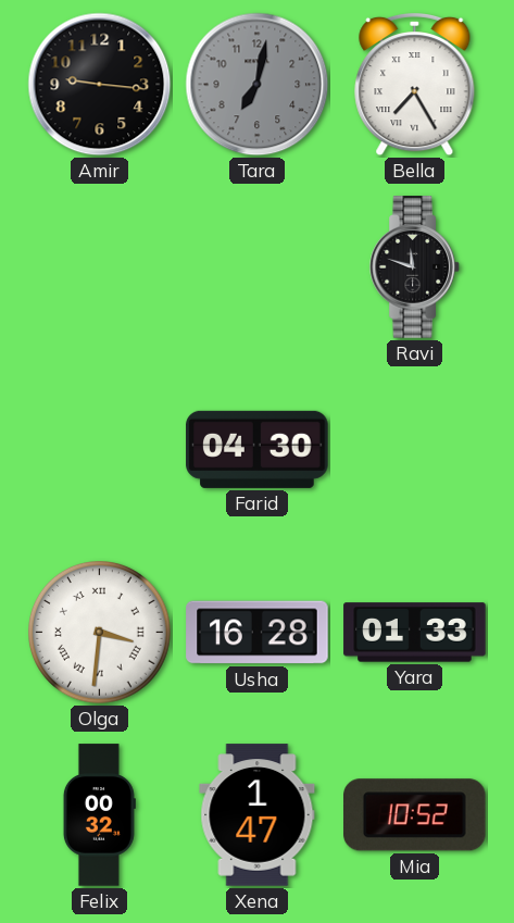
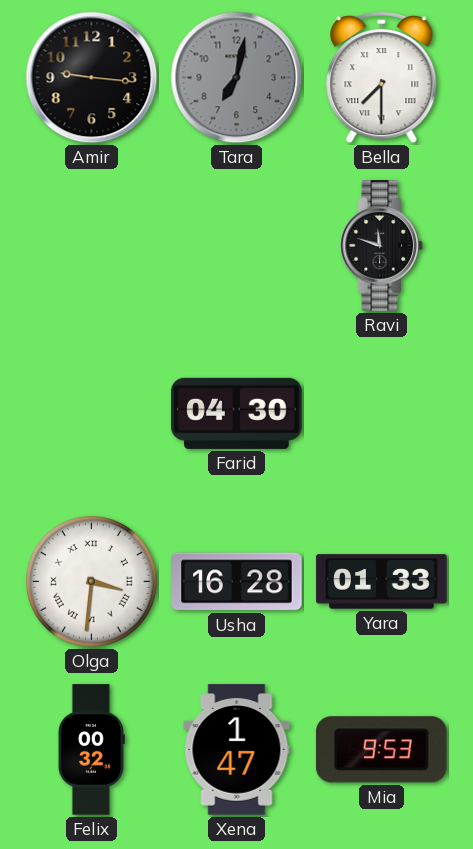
Bella: 7:25 -> 7:30
Mia: 10:52 -> 9:53
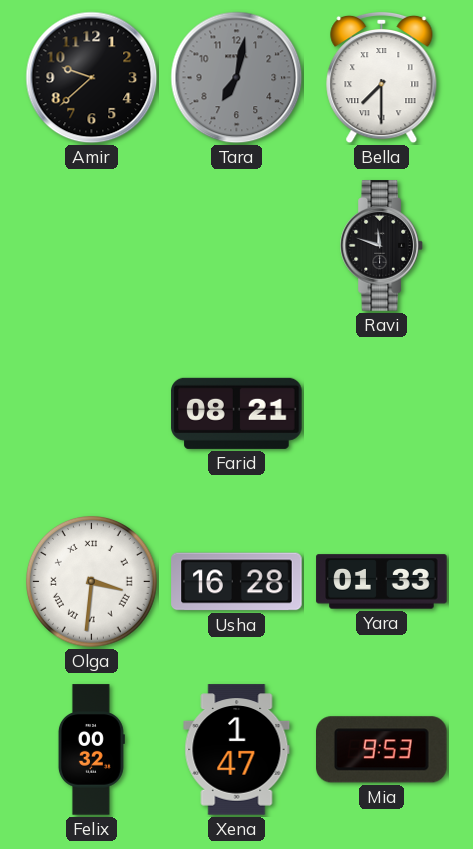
Amir: 9:16 -> 9:38
Farid: 04:30 -> 08:21
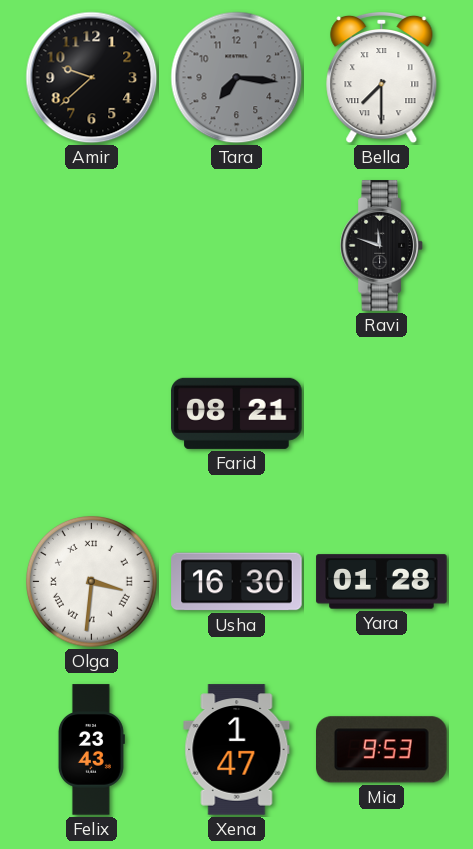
Tara: 7:02 -> 7:16
Usha: 16:28 -> 16:30
Yara: 01:33 -> 01:28
Felix: 00:32 -> 23:43
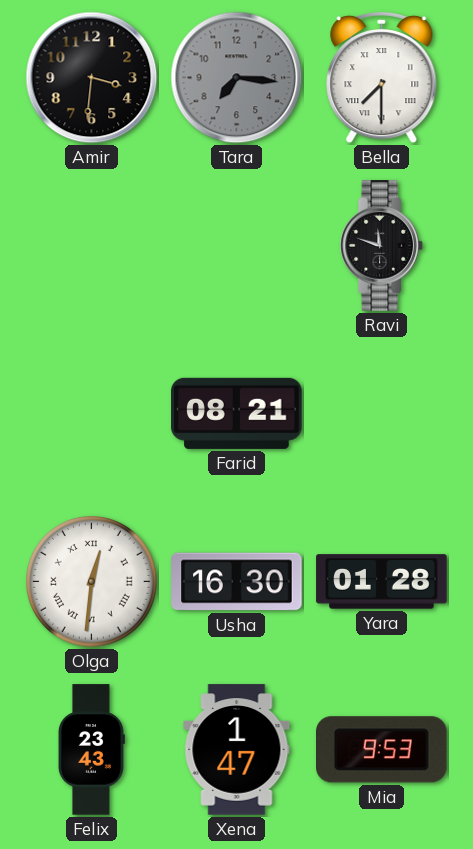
Amir: 9:38 -> 3:31
Olga: 3:31 -> 12:31
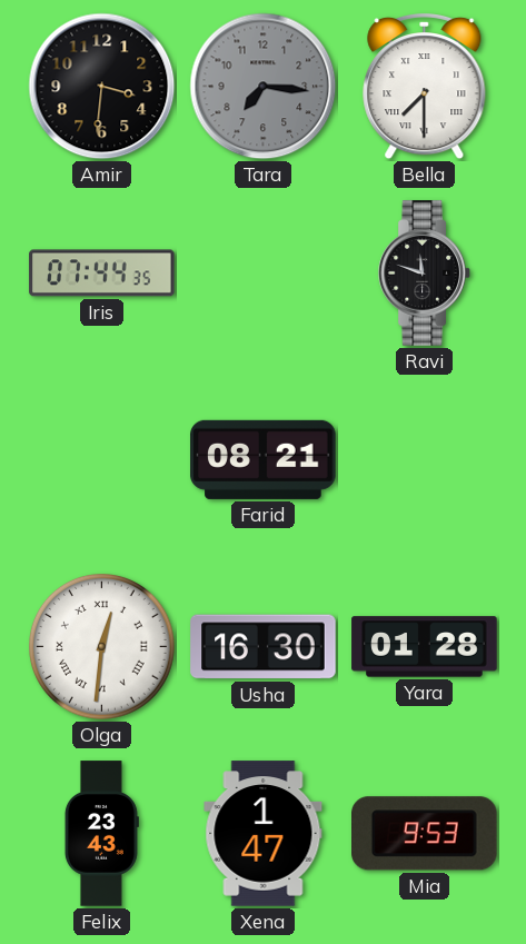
Iris: none -> 07:44
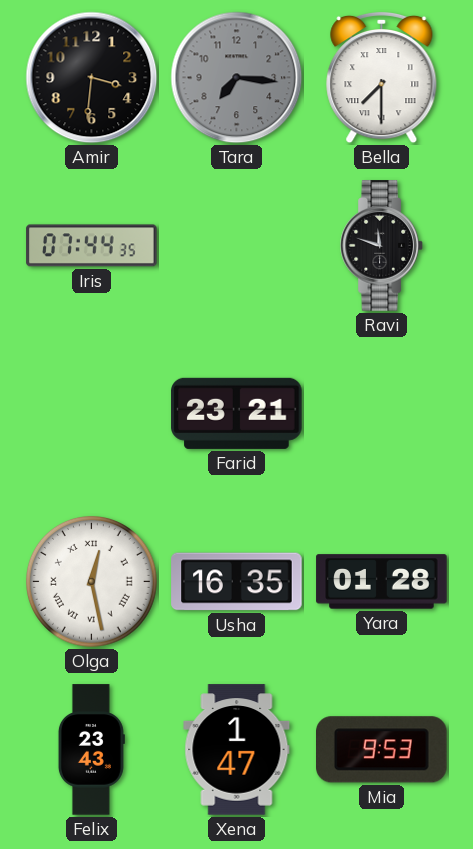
Farid: 08:21 -> 23:21
Olga: 12:31 -> 12:28
Usha: 16:30 -> 16:35
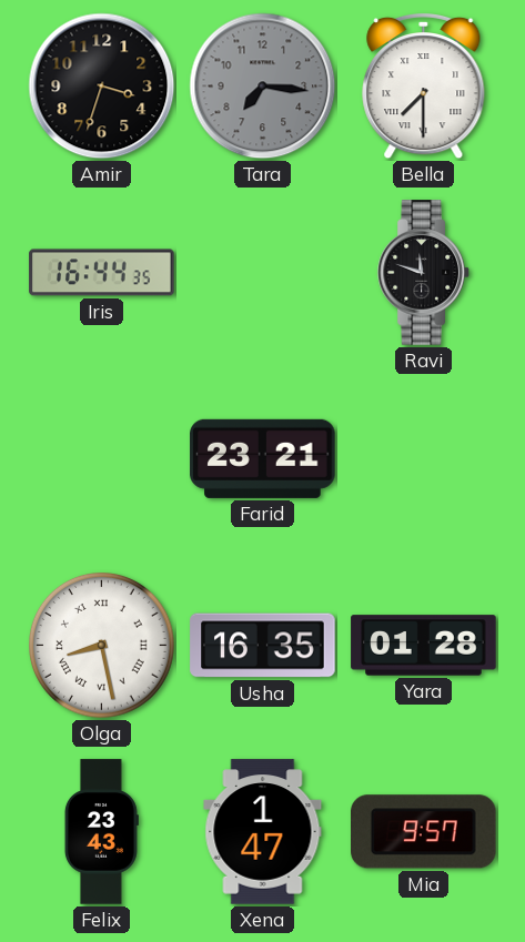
Amir: 3:31 -> 3:33
Iris: 07:44 -> 16:44
Olga: 12:28 -> 8:28
Mia: 9:53 -> 9:57
